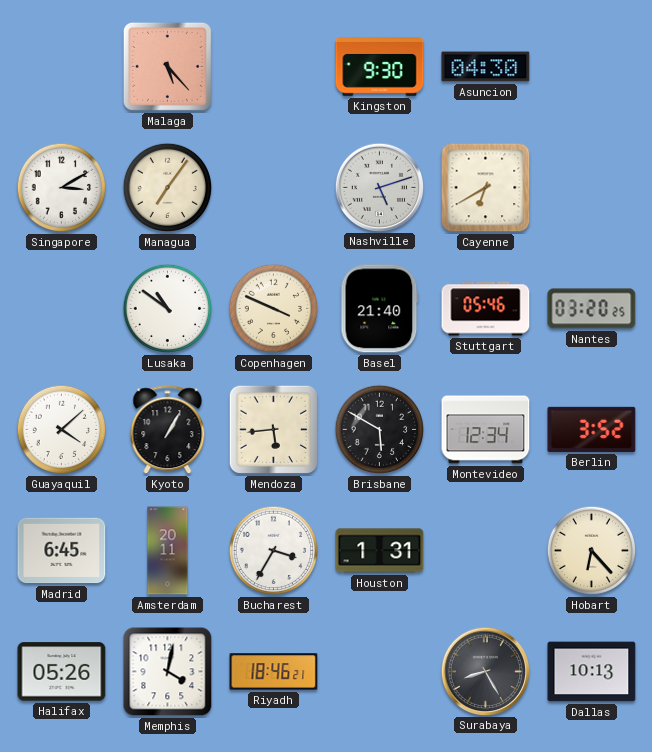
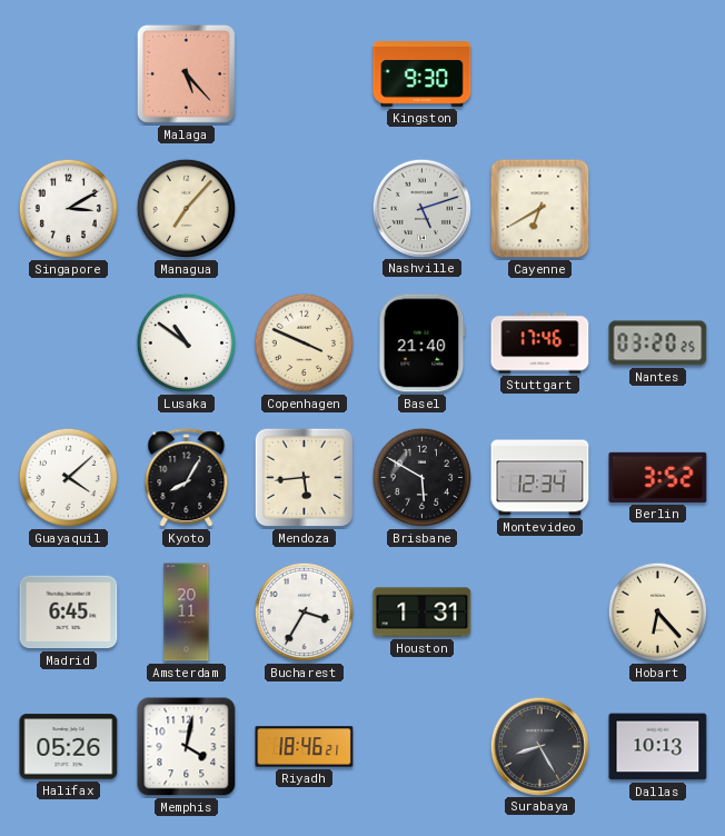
Asuncion: 04:30 -> none
Managua: 7:06 -> 7:07
Stuttgart: 05:46 -> 17:46
Kyoto: 1:05 -> 8:05
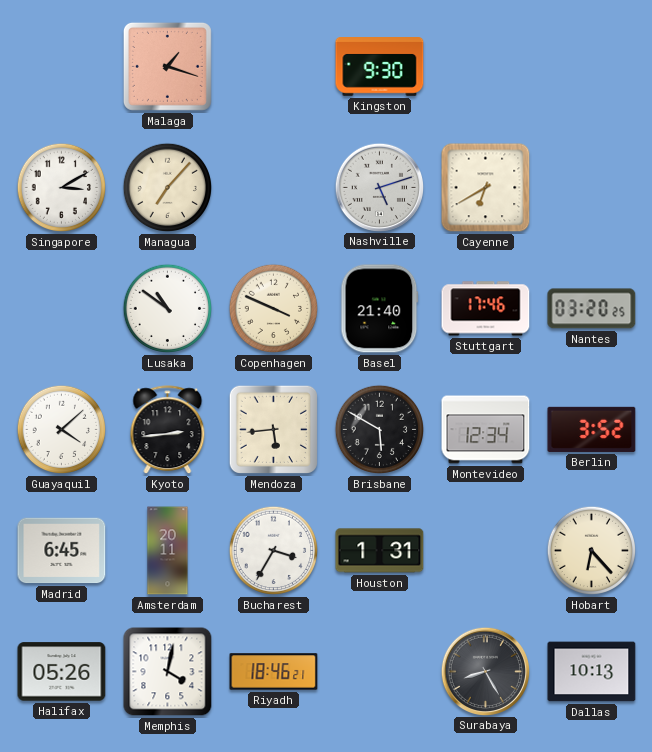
Malaga: 5:23 -> 1:18
Kyoto: 8:05 -> 2:44
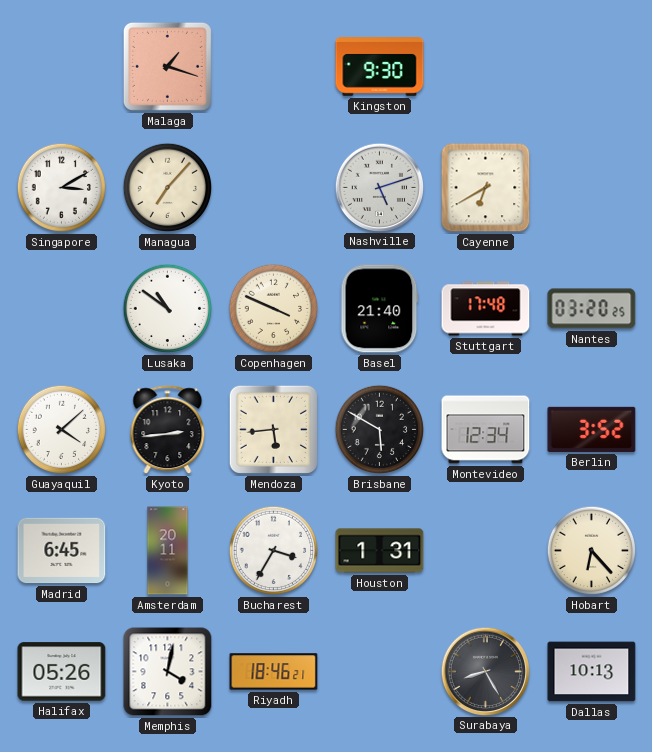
Stuttgart: 17:46 -> 17:48
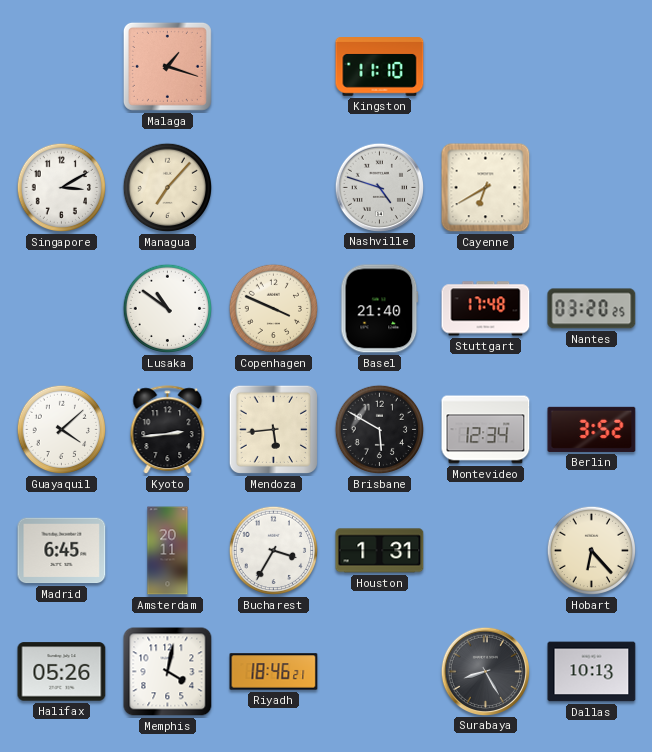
Kingston: 9:30 -> 11:10
Nashville: 5:12 -> 4:48
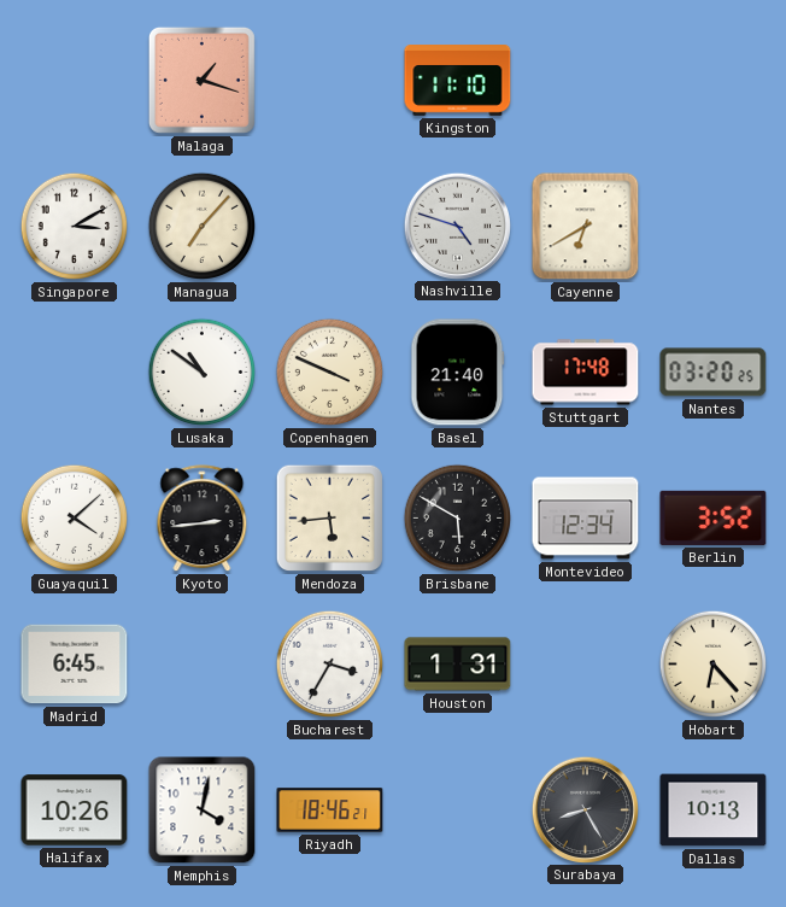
Amsterdam: 20:11 -> none
Halifax: 05:26 -> 10:26
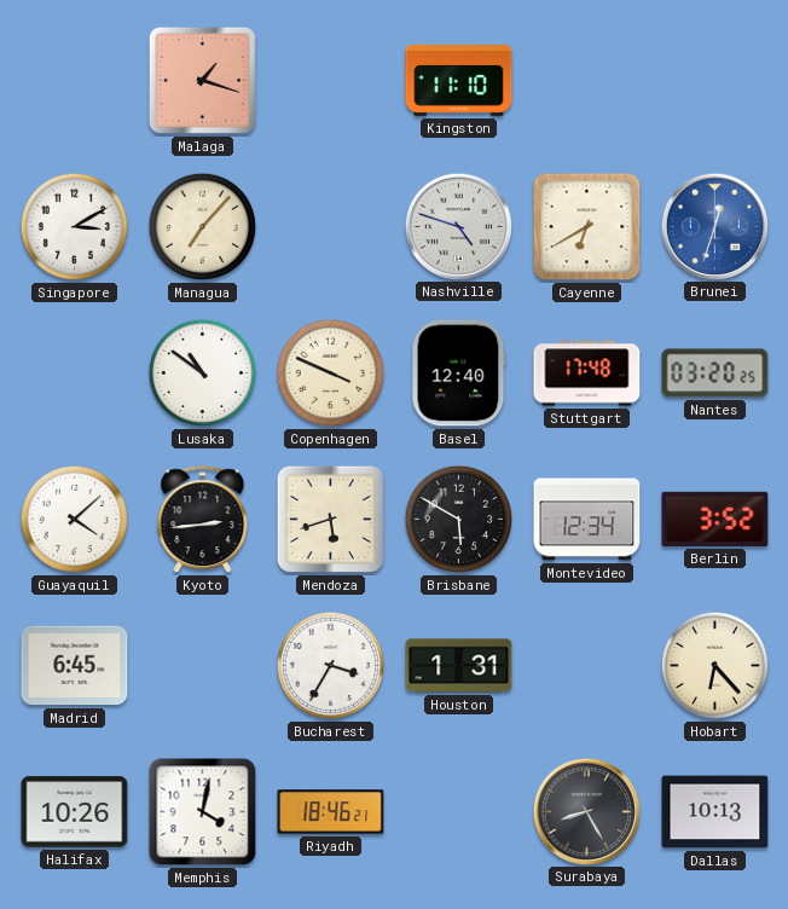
Brunei: none -> 12:33
Basel: 21:40 -> 12:40
Mendoza: 5:44 -> 5:42
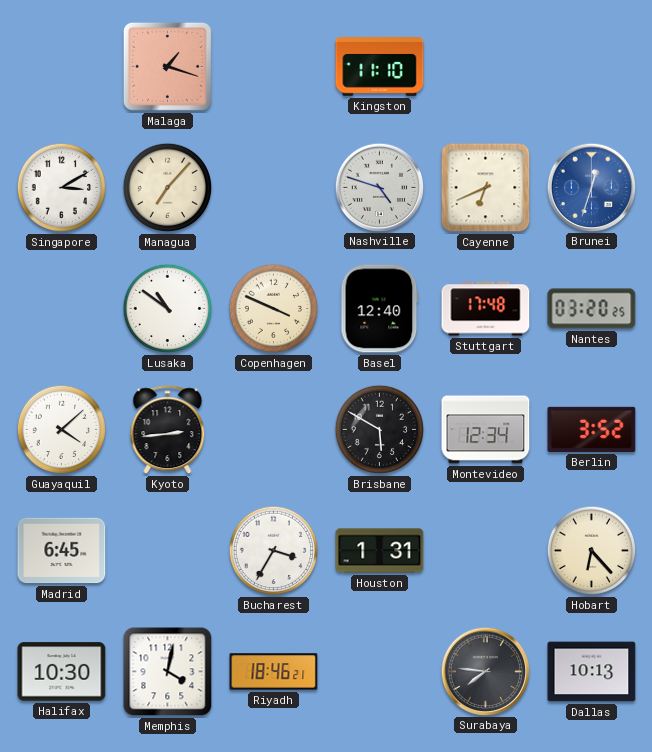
Cayenne: 6:40 -> 6:41
Mendoza: 5:42 -> none
Halifax: 10:26 -> 10:30
Surabaya: 8:25 -> 7:46
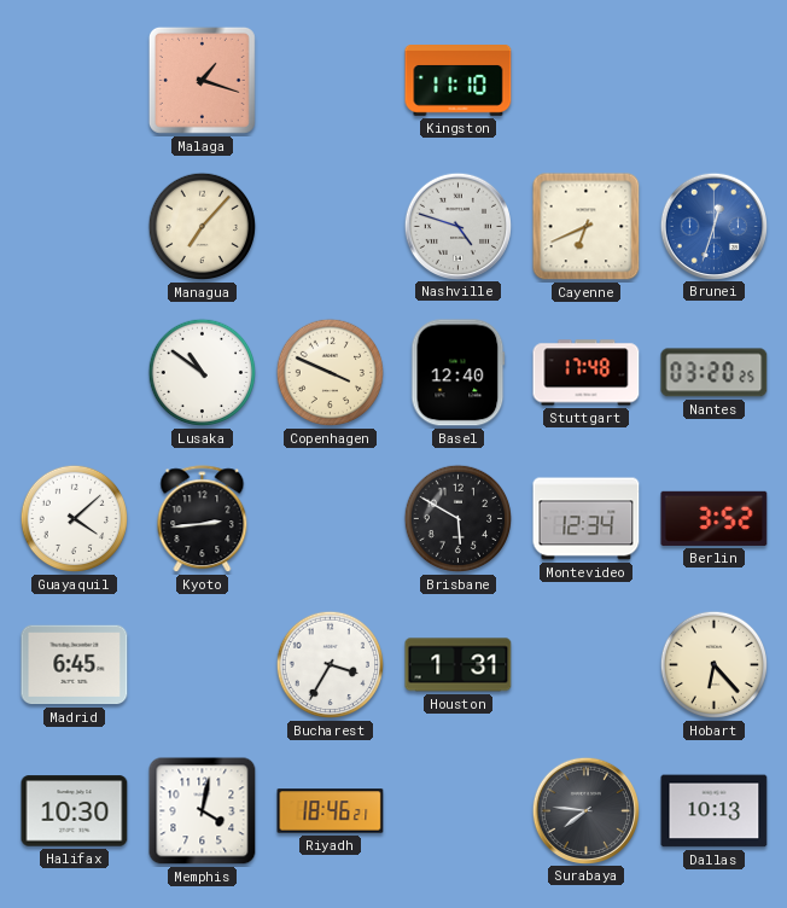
Singapore: 3:10 -> none
